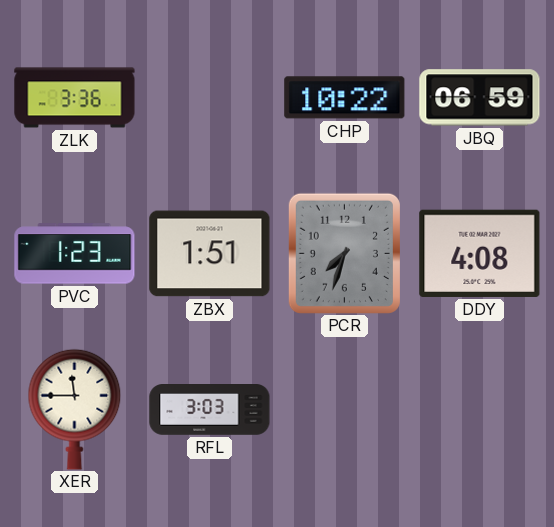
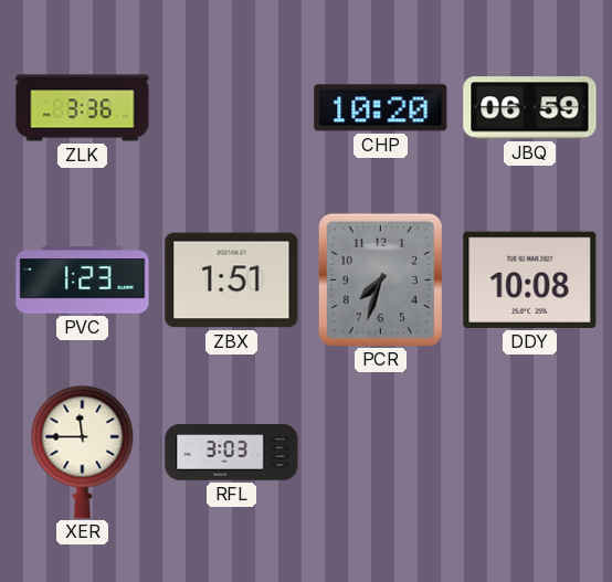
CHP: 10:22 -> 10:20
DDY: 4:08 -> 10:08
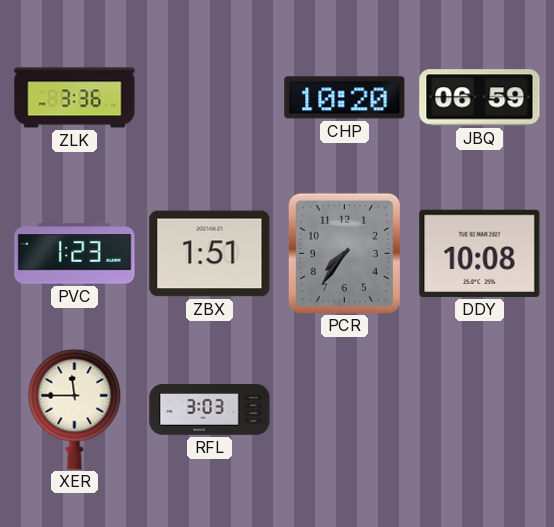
PCR: 7:33 -> 7:36
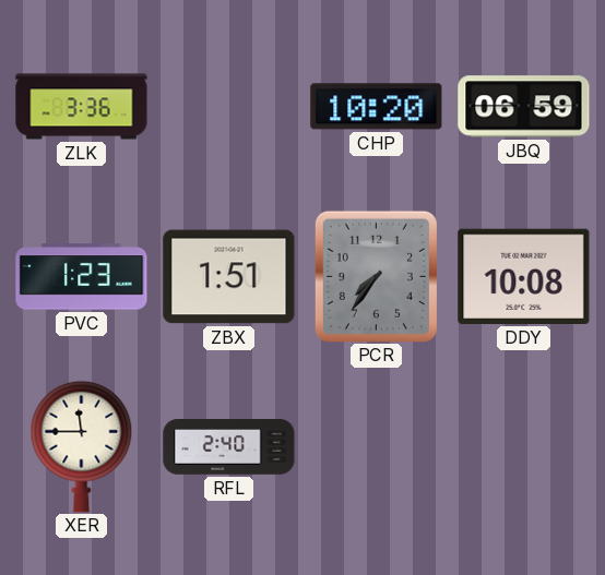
RFL: 3:03 -> 2:40
